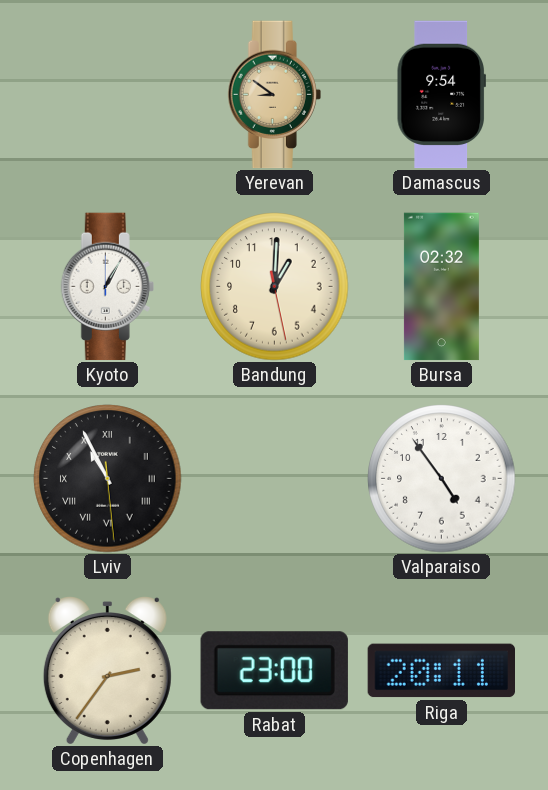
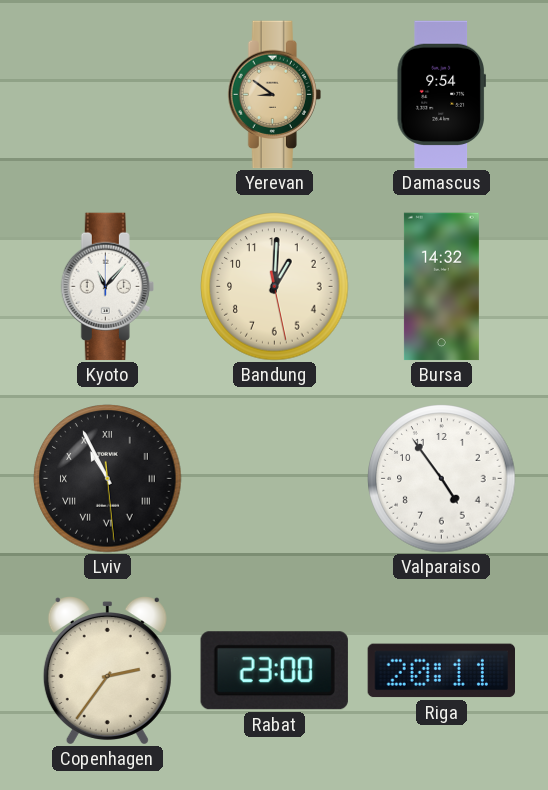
Kyoto: 1:05 -> 11:07
Bursa: 02:32 -> 14:32
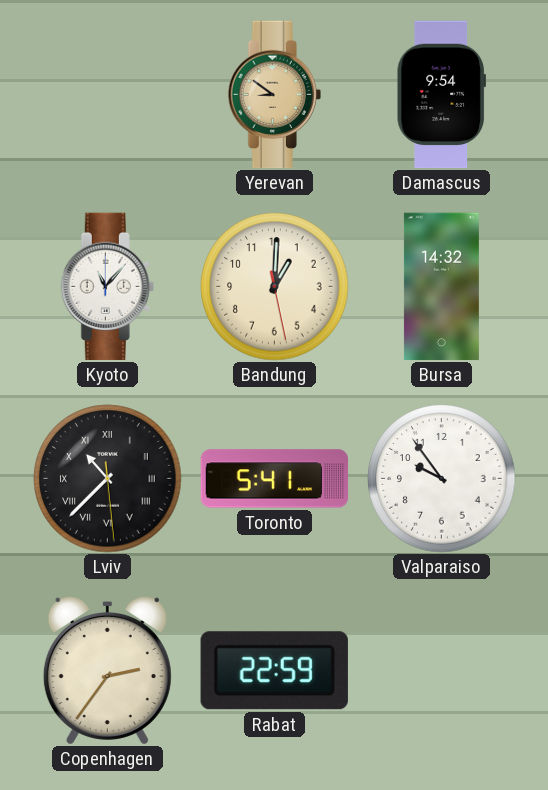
Lviv: 10:55 -> 10:37
Toronto: none -> 5:41
Valparaiso: 4:54 -> 9:54
Rabat: 23:00 -> 22:59
Riga: 20:11 -> none
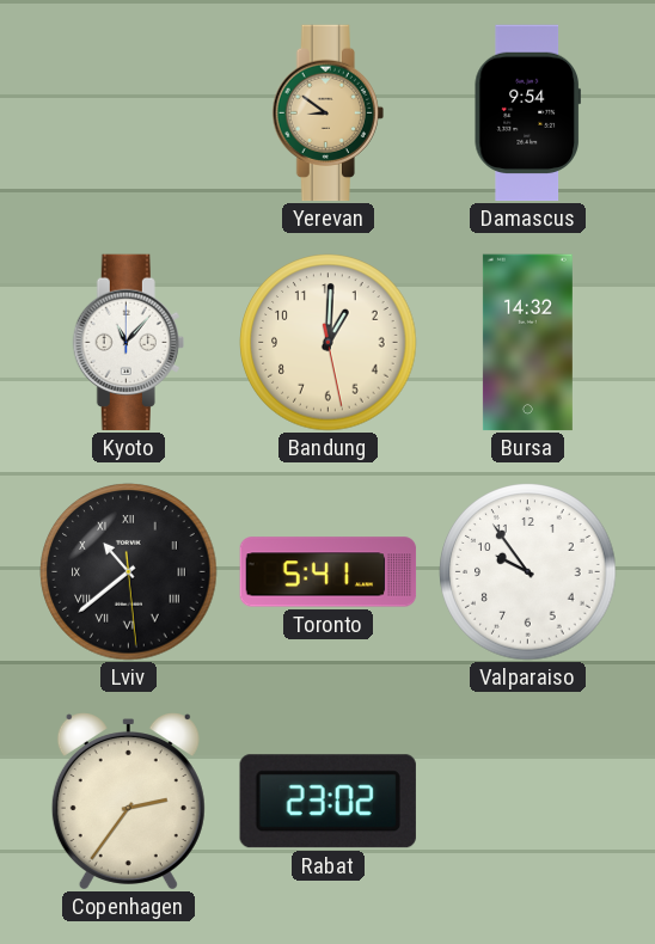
Lviv: 10:37 -> 10:38
Rabat: 22:59 -> 23:02
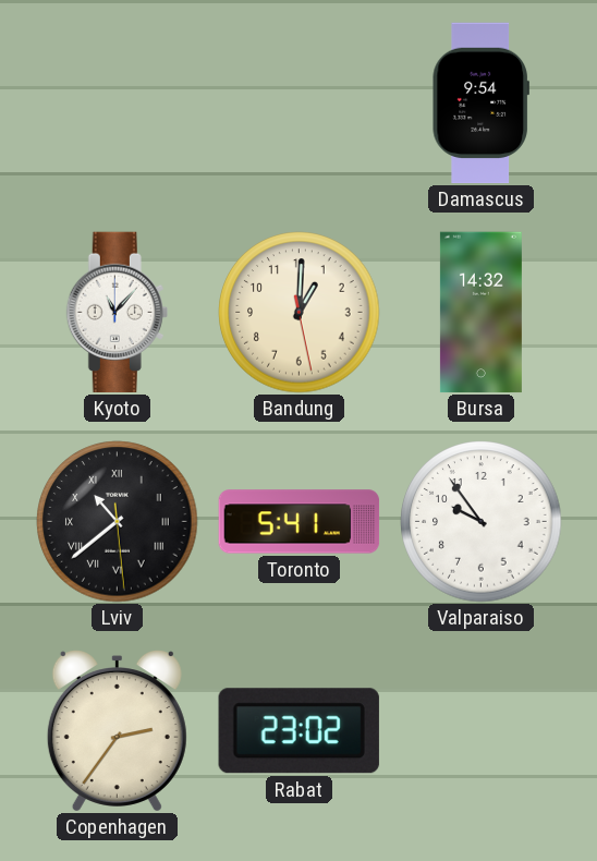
Yerevan: 8:51 -> none
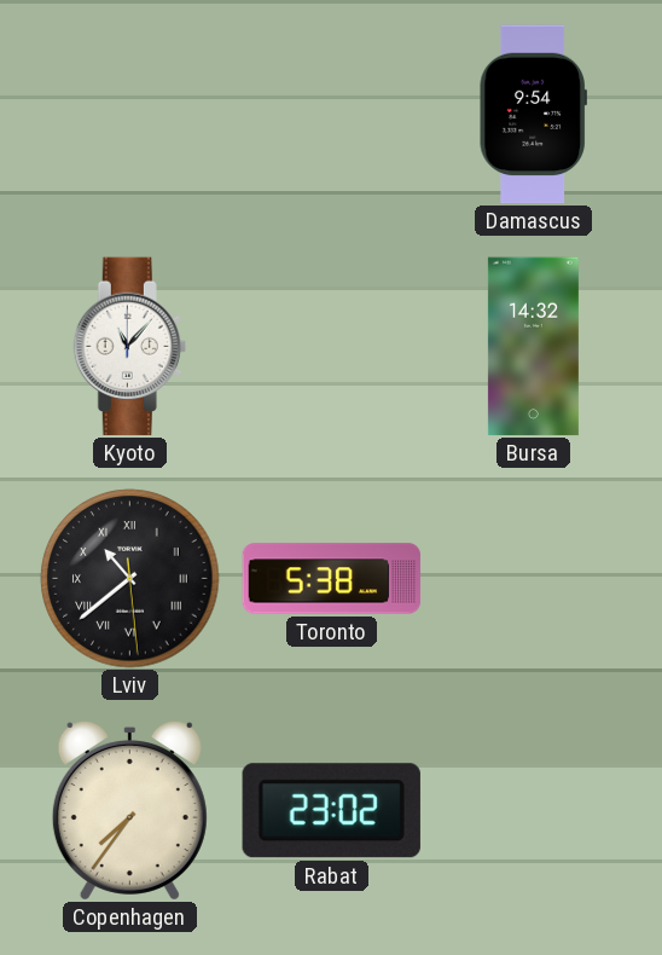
Bandung: 1:00 -> none
Toronto: 5:41 -> 5:38
Valparaiso: 9:54 -> none
Copenhagen: 2:36 -> 7:36
